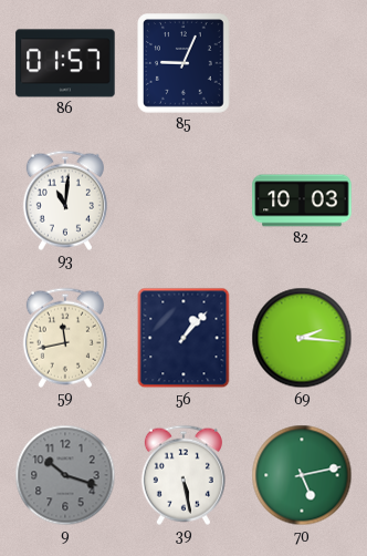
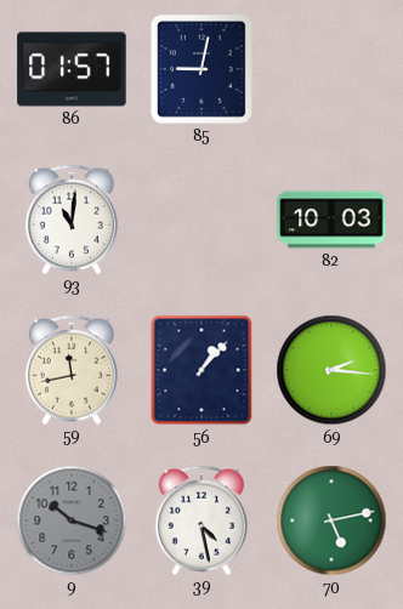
85: 9:04 -> 9:02
39: 5:28 -> 4:28
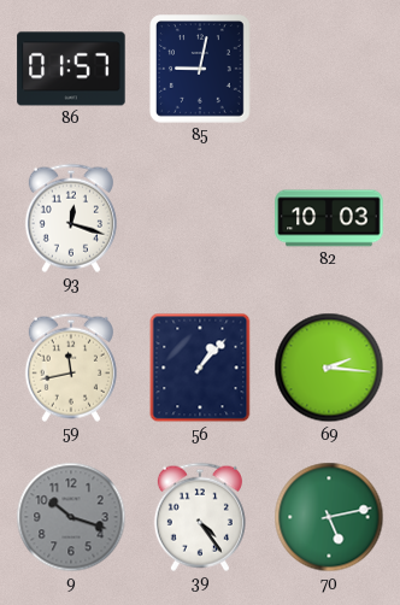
93: 11:01 -> 12:18
39: 4:28 -> 4:24
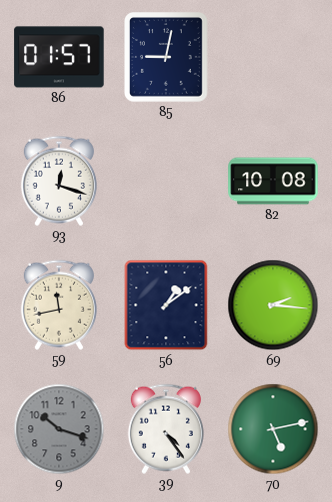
82: 10:03 -> 10:08
56: 1:07 -> 1:09
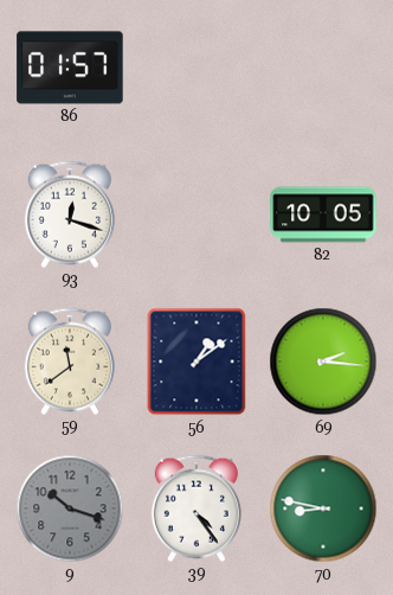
85: 9:02 -> none
82: 10:08 -> 10:05
59: 11:43 -> 11:39
70: 5:13 -> 8:47
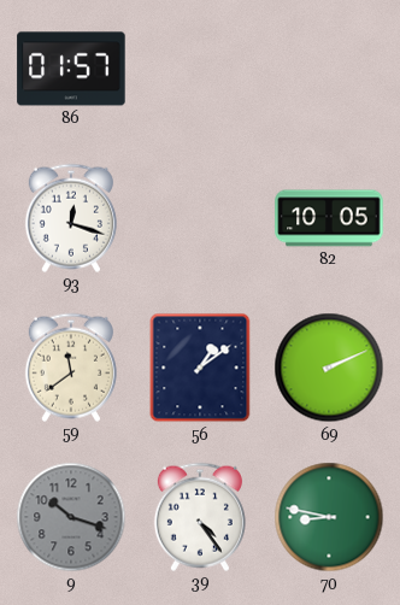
69: 2:16 -> 2:11
